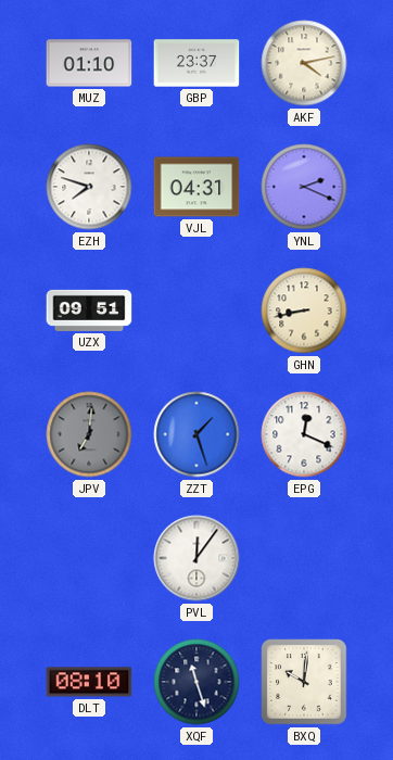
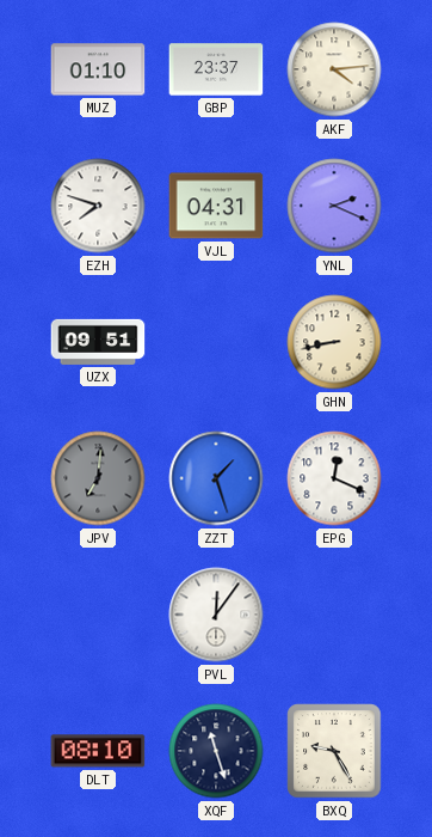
AKF: 4:13 -> 4:14
BXQ: 10:01 -> 9:25
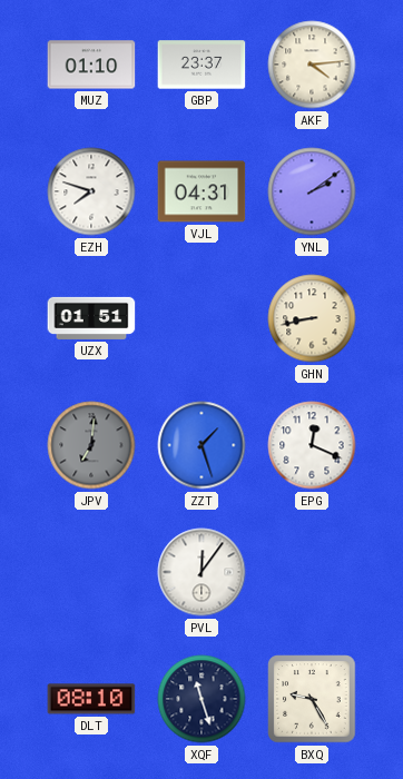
YNL: 2:19 -> 2:09
UZX: 09:51 -> 01:51
